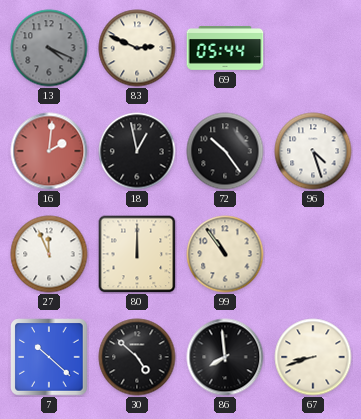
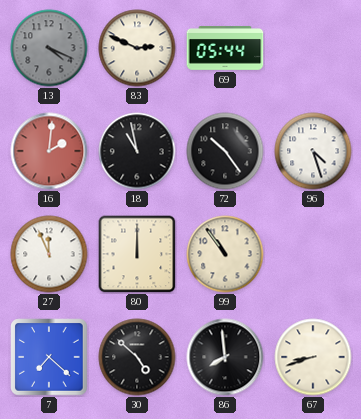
18: 12:58 -> 10:58
7: 10:22 -> 7:22
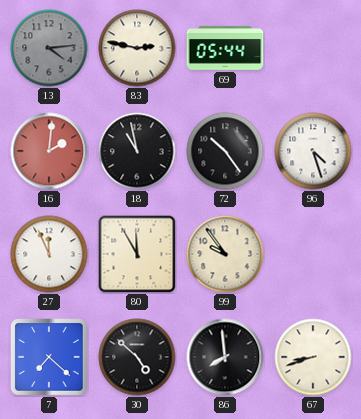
13: 4:19 -> 4:14
83: 2:49 -> 2:47
80: 12:00 -> 11:55
99: 10:54 -> 9:54
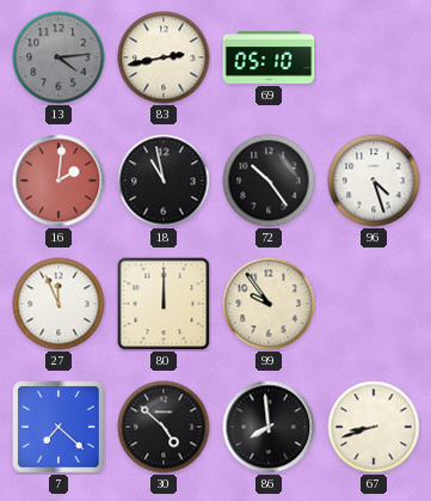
83: 2:47 -> 2:43
69: 05:44 -> 05:10
80: 11:55 -> 12:00
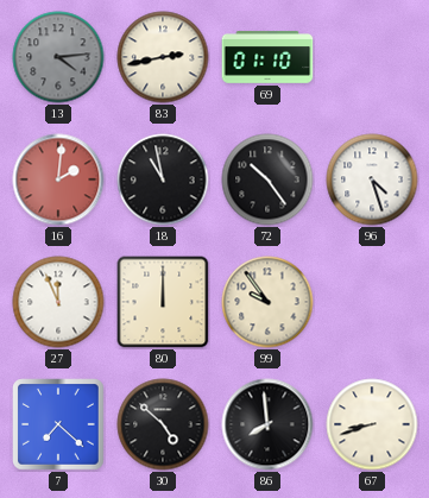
69: 05:10 -> 01:10
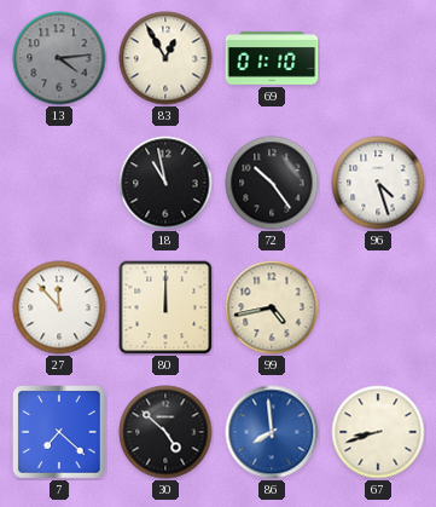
83: 2:43 -> 12:55
16: 2:01 -> none
27: 11:56 -> 11:53
99: 9:54 -> 4:43
86 dial: black -> blue
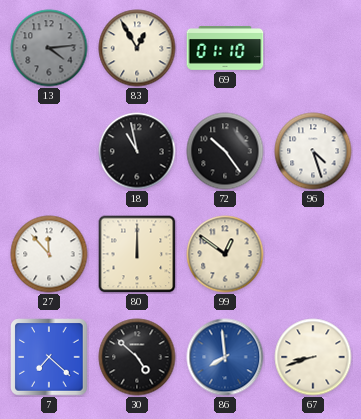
99: 4:43 -> 12:51
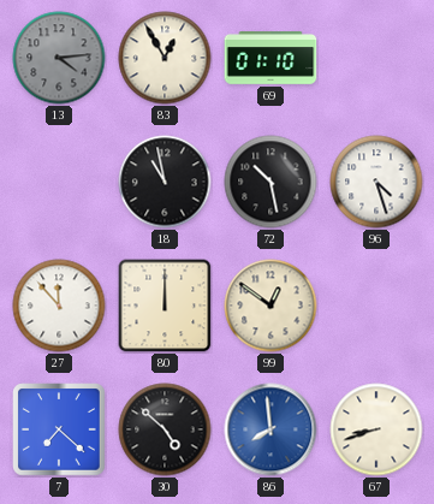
72: 10:24 -> 10:28
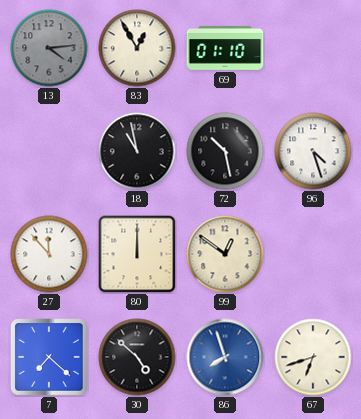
86: 7:59 -> 7:57
67: 8:42 -> 6:42
